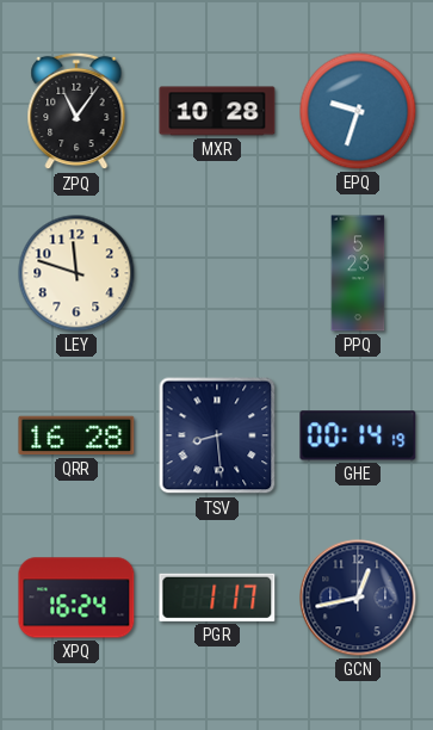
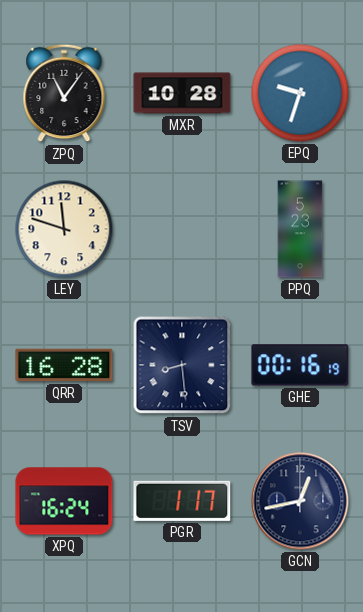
GHE: 00:14 -> 00:16
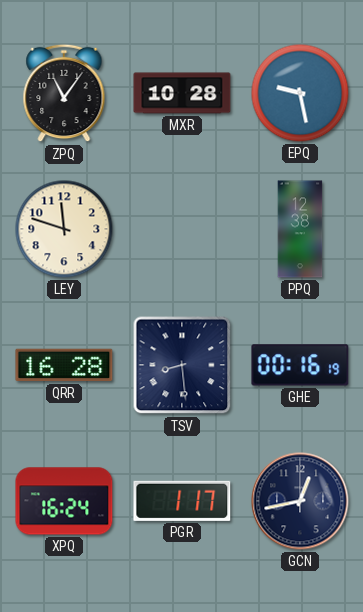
EPQ: 9:33 -> 9:28
PPQ: 5:23 -> 12:38
